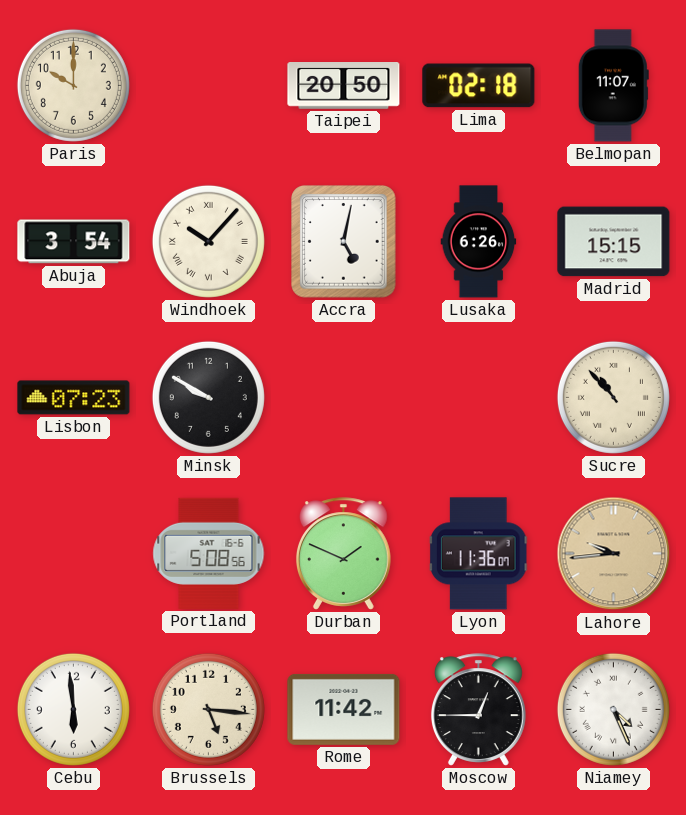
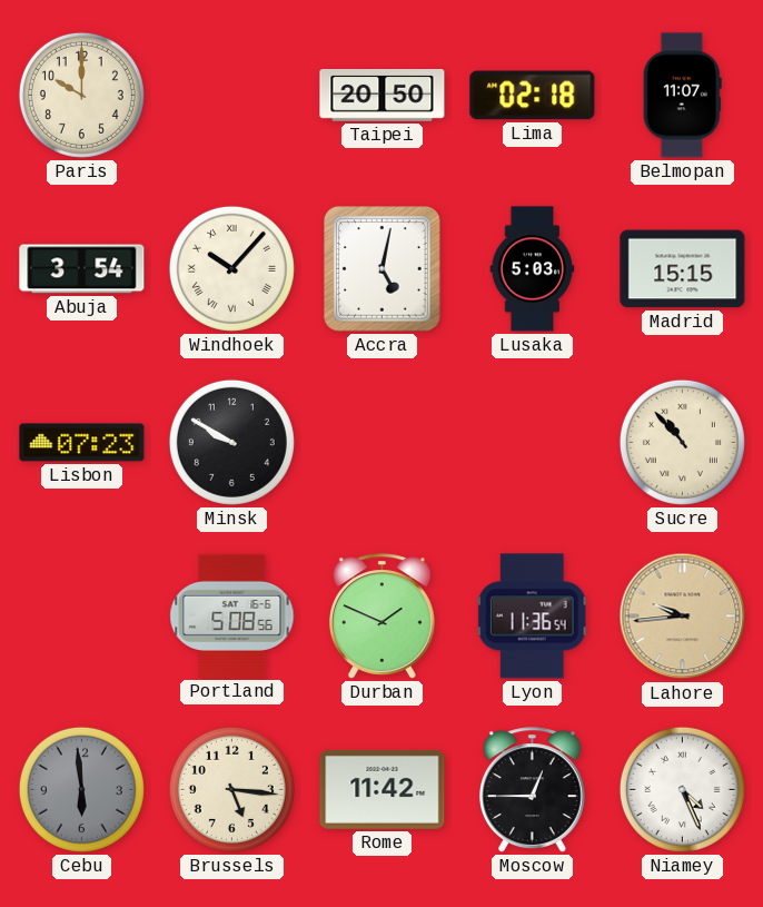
Lusaka: 6:26 -> 5:03
Lyon: 11:36:07 -> 11:36:54
Cebu dial: white -> grey
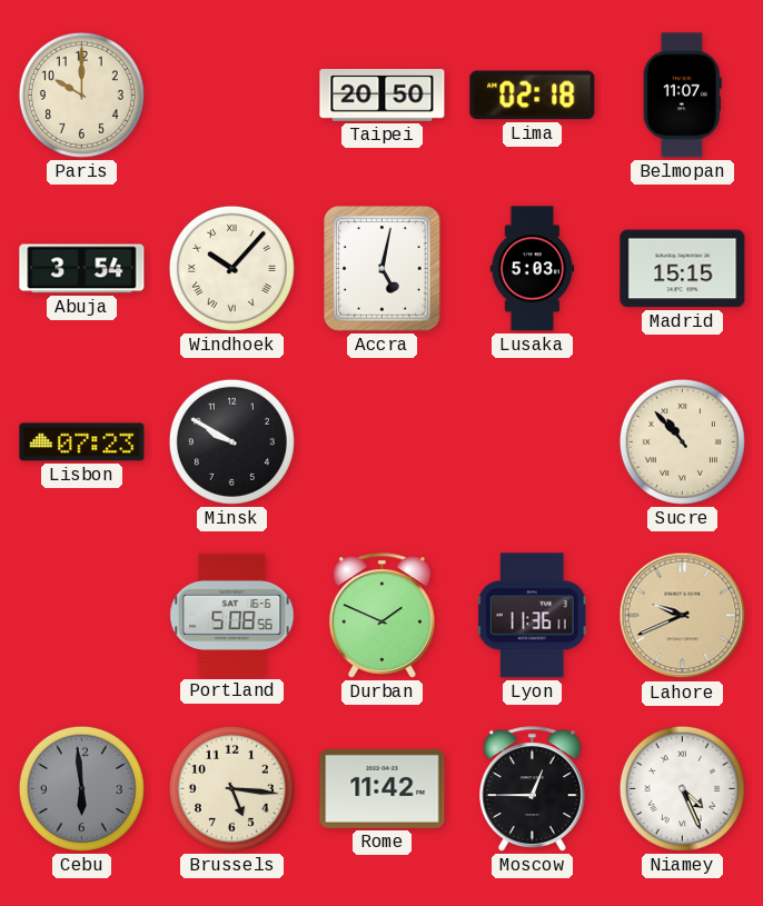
Lyon: 11:36:54 -> 11:36:11
Lahore: 9:44 -> 9:41
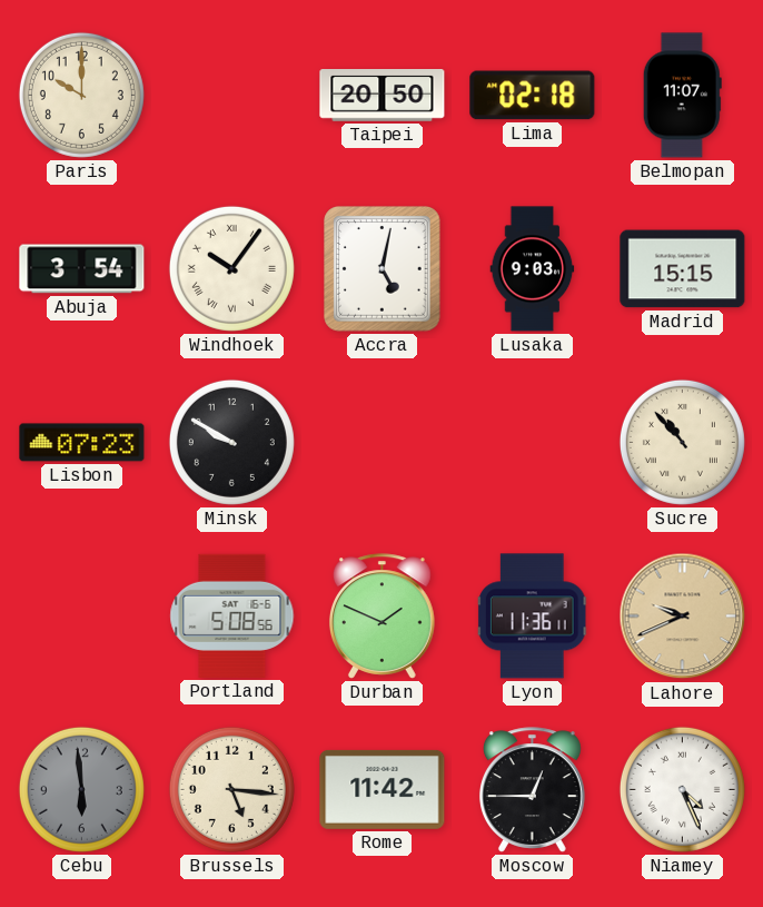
Windhoek: 10:07 -> 10:06
Lusaka: 5:03 -> 9:03
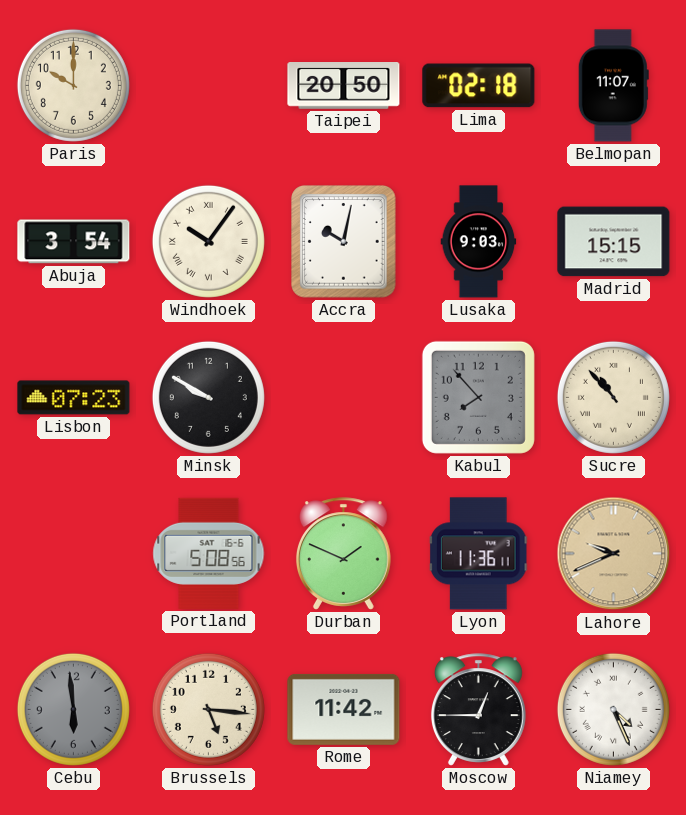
Accra: 5:02 -> 10:02
Kabul: none -> 7:53
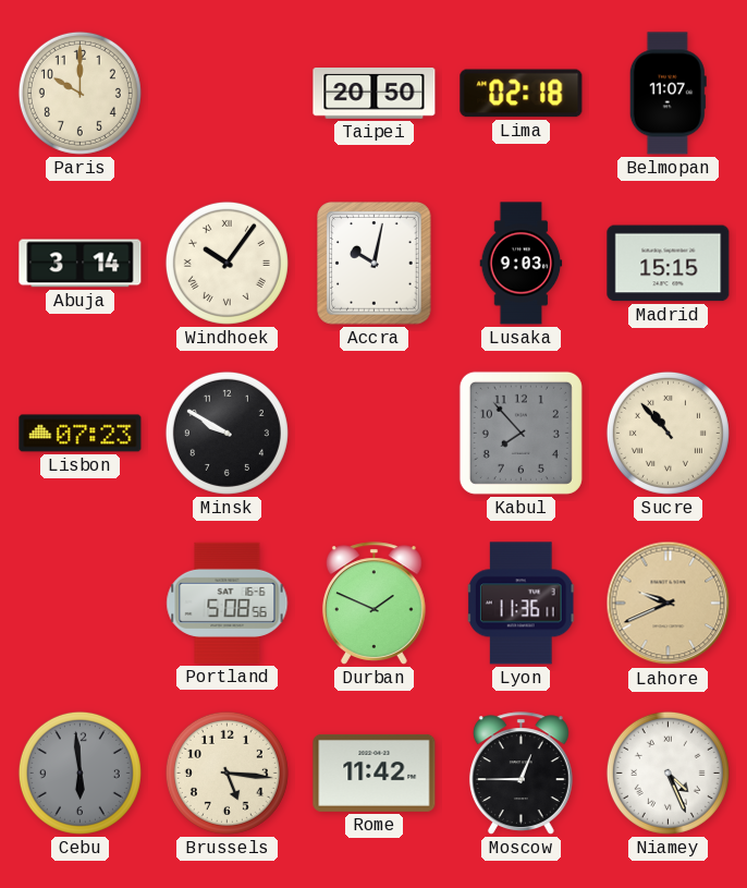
Abuja: 3:54 -> 3:14
